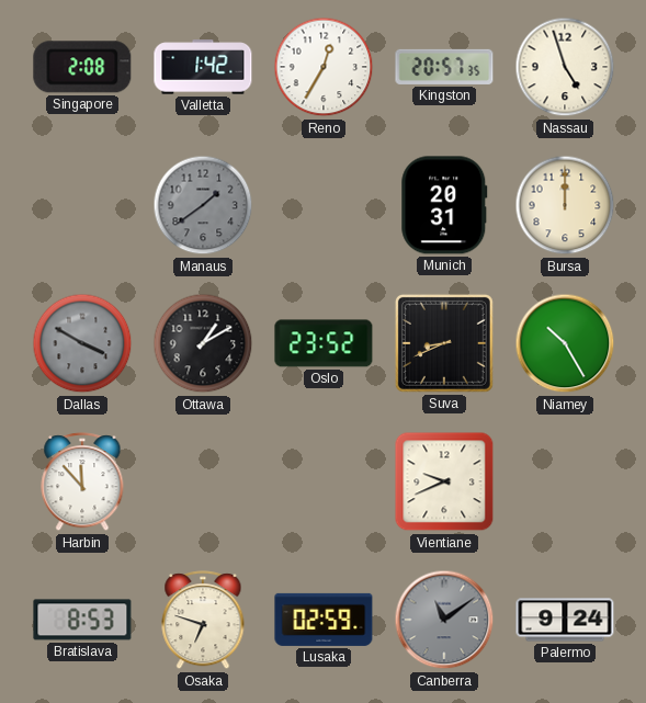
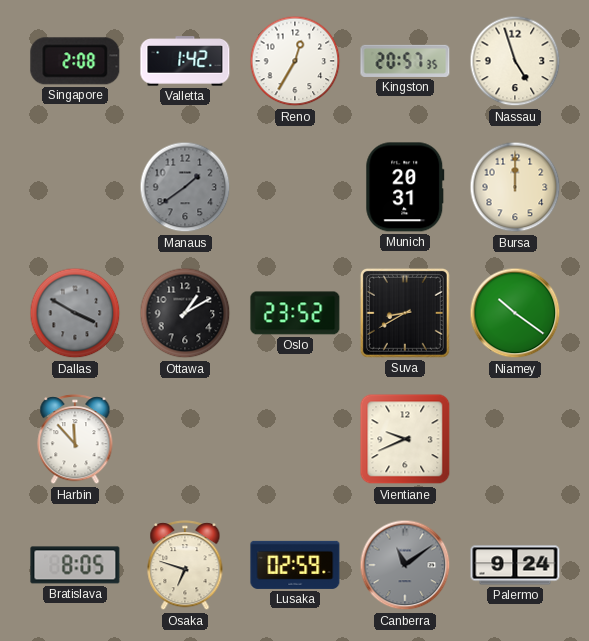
Suva: 8:41 -> 8:40
Niamey: 10:25 -> 10:21
Bratislava: 8:53 -> 8:05
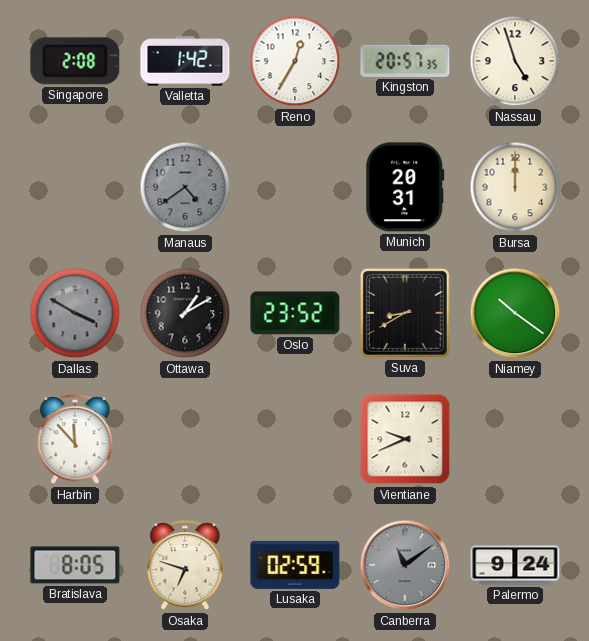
Manaus: 1:39 -> 4:39
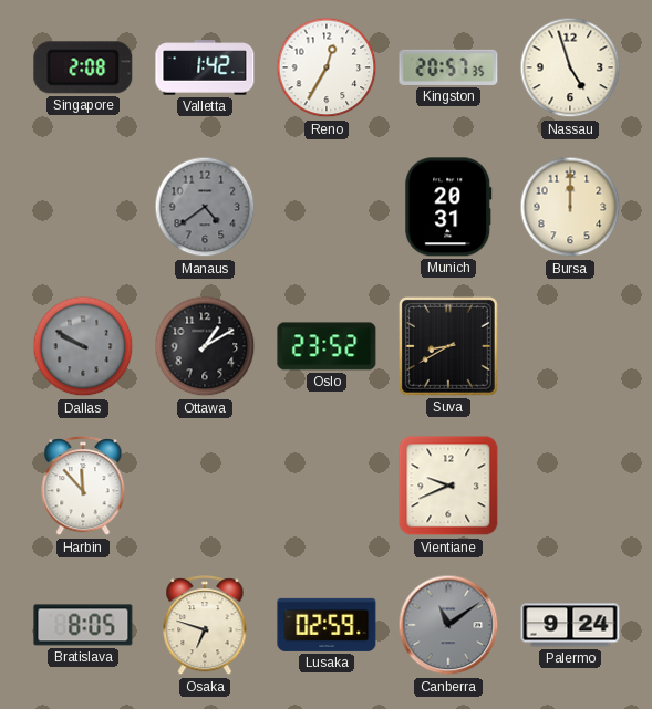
Dallas: 3:50 -> 9:50
Niamey: 10:21 -> none
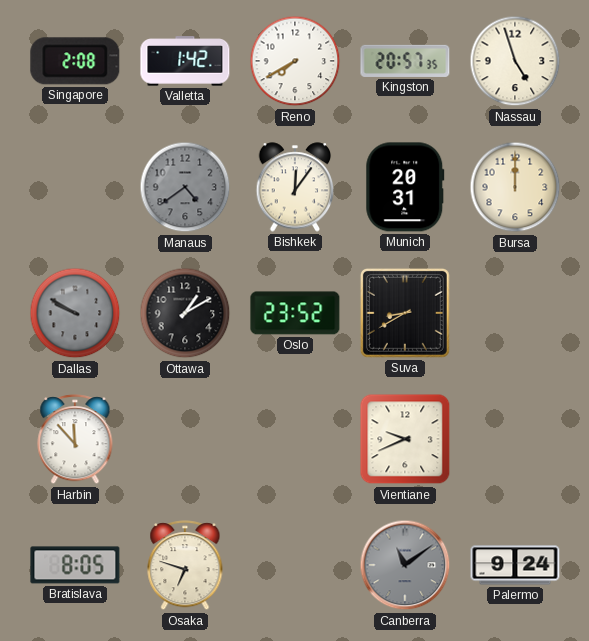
Reno: 12:35 -> 7:40
Bishkek: none -> 12:06
Lusaka: 02:59 -> none
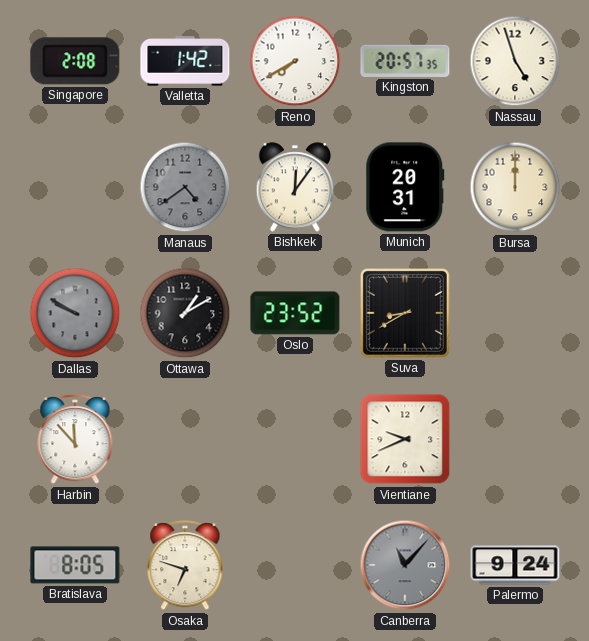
Canberra: 11:09 -> 11:07
